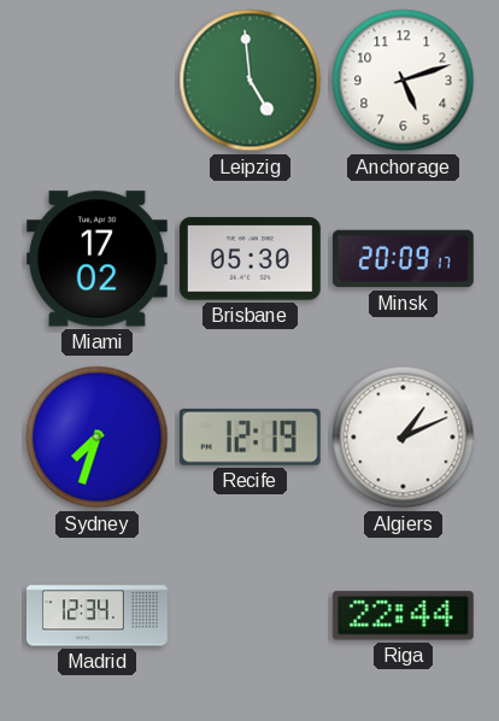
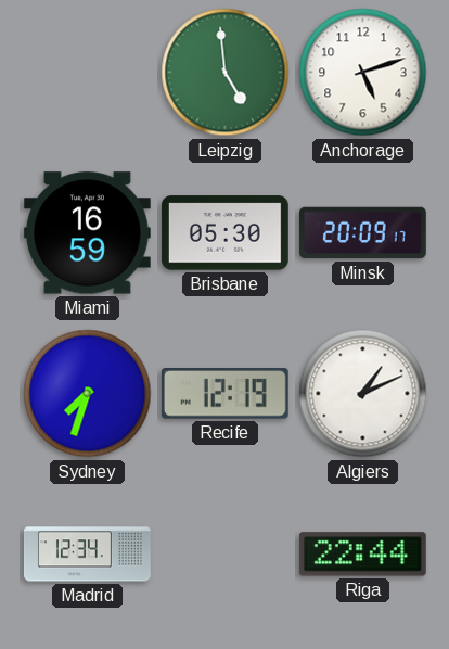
Miami: 17:02 -> 16:59
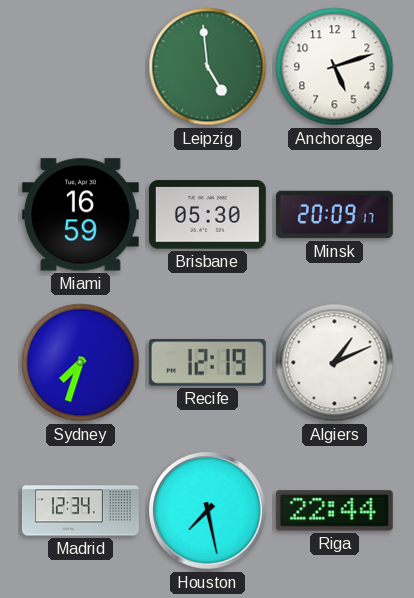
Houston: none -> 7:28
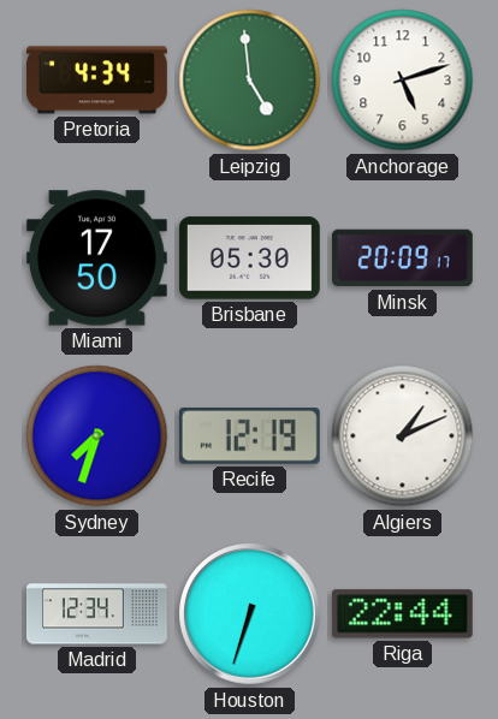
Pretoria: none -> 4:34
Miami: 16:59 -> 17:50
Houston: 7:28 -> 6:33
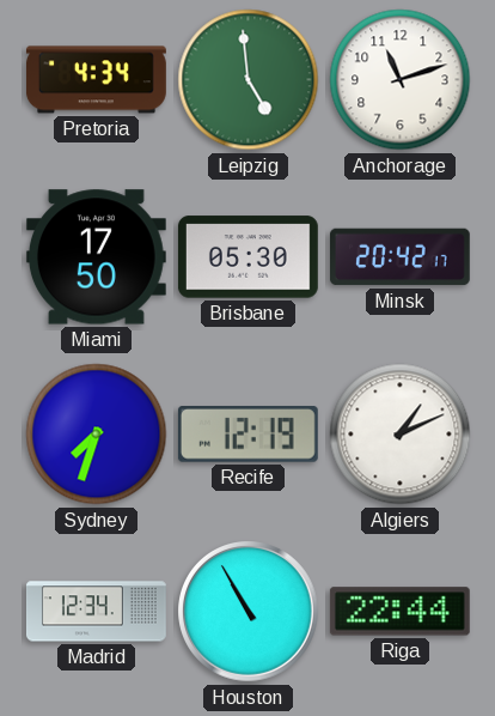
Anchorage: 5:12 -> 11:12
Minsk: 20:09 -> 20:42
Houston: 6:33 -> 10:55
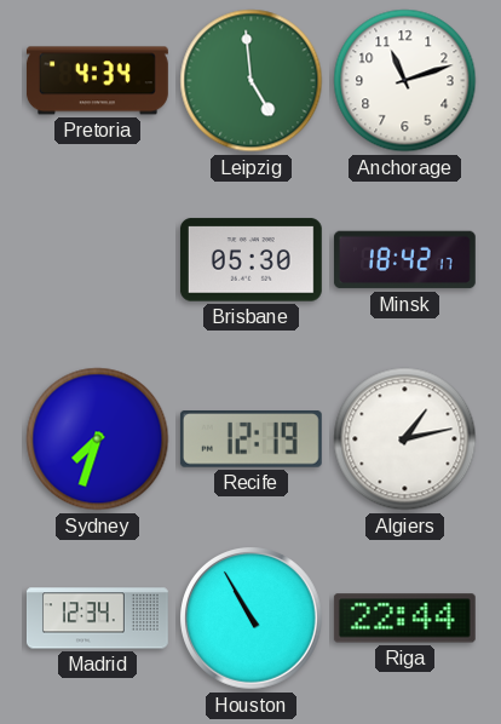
Miami: 17:50 -> none
Minsk: 20:42 -> 18:42
Algiers: 1:11 -> 1:13
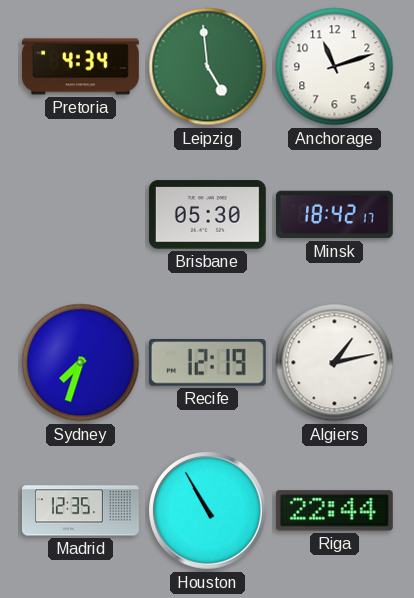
Madrid: 12:34 -> 12:35
